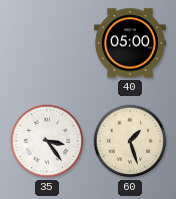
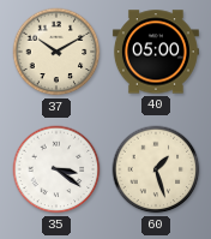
37: none -> 10:10
35: 3:24 -> 3:21
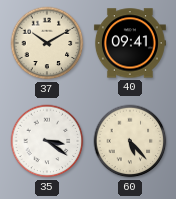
40: 05:00 -> 09:41
60: 1:27 -> 5:23
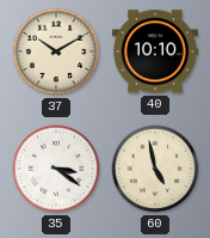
40: 09:41 -> 10:10
60: 5:23 -> 4:58
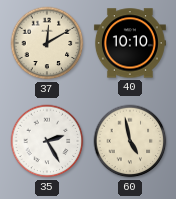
37: 10:10 -> 12:10
35: 3:21 -> 2:25
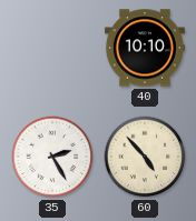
37: 12:10 -> none
60: 4:58 -> 4:53
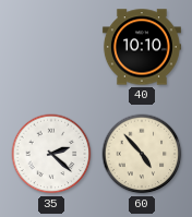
35: 2:25 -> 2:22
